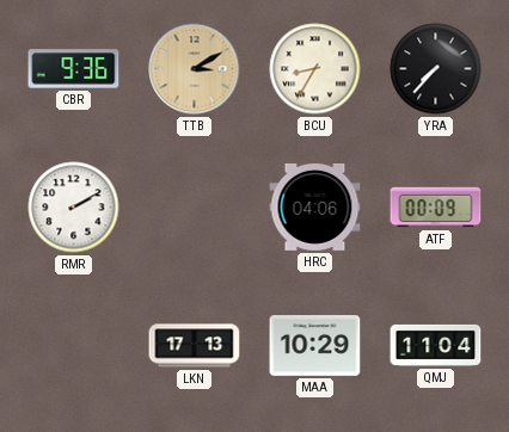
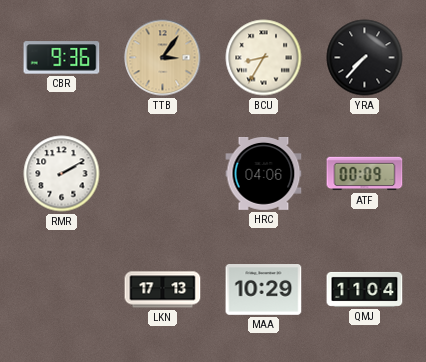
TTB: 3:10 -> 3:06
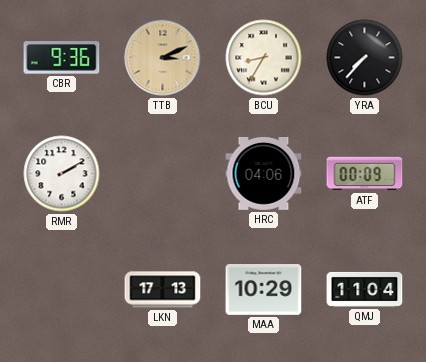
TTB: 3:06 -> 3:11
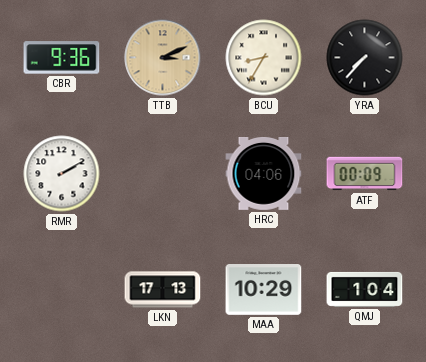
QMJ: 11:04 -> 1:04
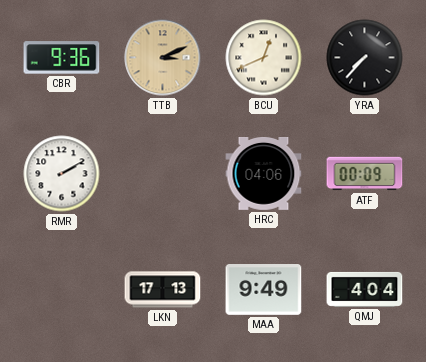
BCU: 8:35 -> 12:41
MAA: 10:29 -> 9:49
QMJ: 1:04 -> 4:04
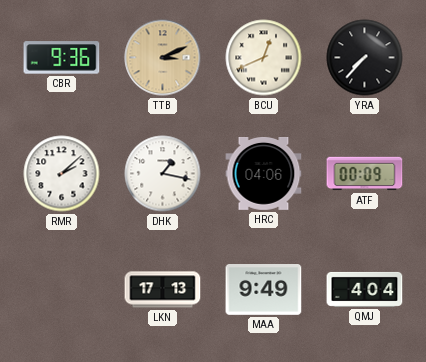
RMR: 2:10 -> 2:08
DHK: none -> 1:17
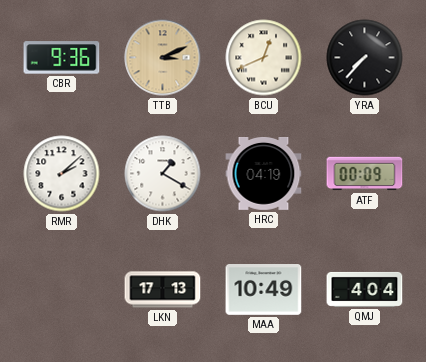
DHK: 1:17 -> 1:20
HRC: 04:06 -> 04:19
MAA: 9:49 -> 10:49
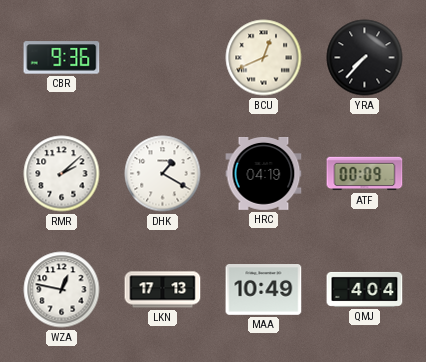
TTB: 3:11 -> none
WZA: none -> 12:47
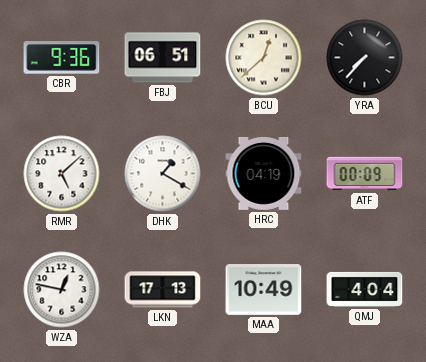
FBJ: none -> 06:51
BCU: 12:41 -> 12:38
RMR: 2:08 -> 5:08
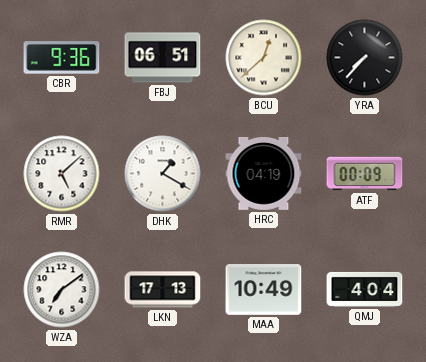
WZA: 12:47 -> 7:09
